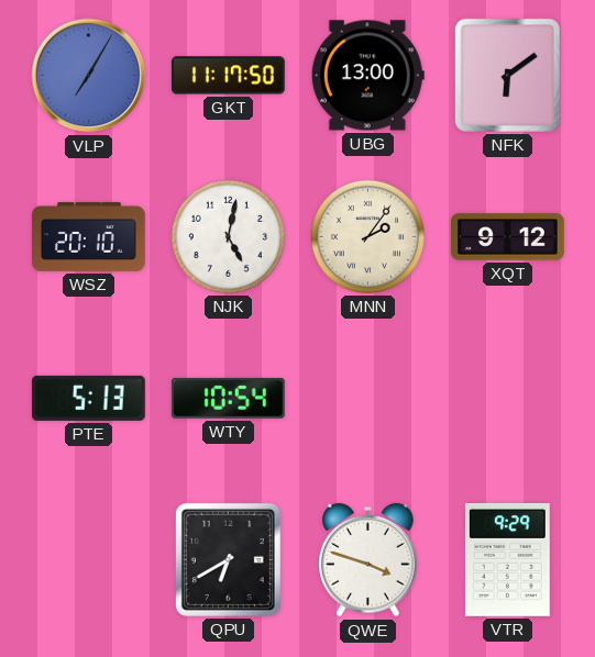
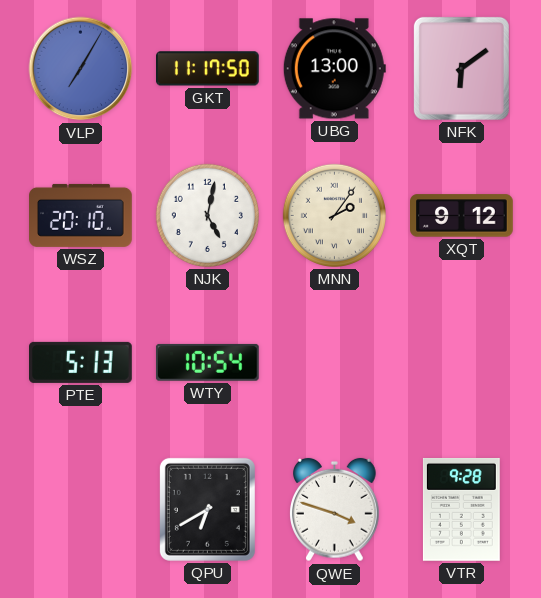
VTR: 9:29 -> 9:28
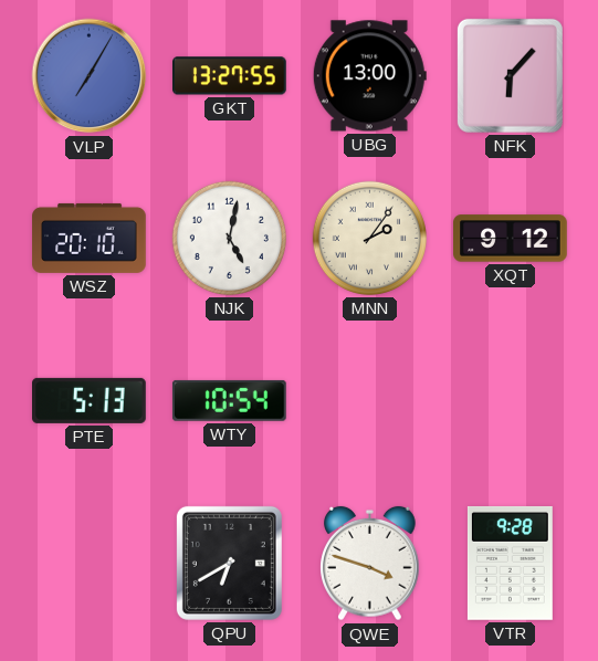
GKT: 11:17 -> 13:27
NFK: 6:09 -> 6:07
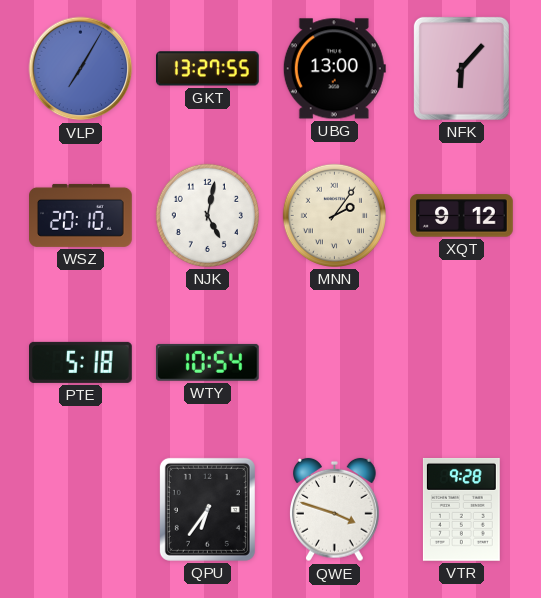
PTE: 5:13 -> 5:18
QPU: 6:40 -> 6:36
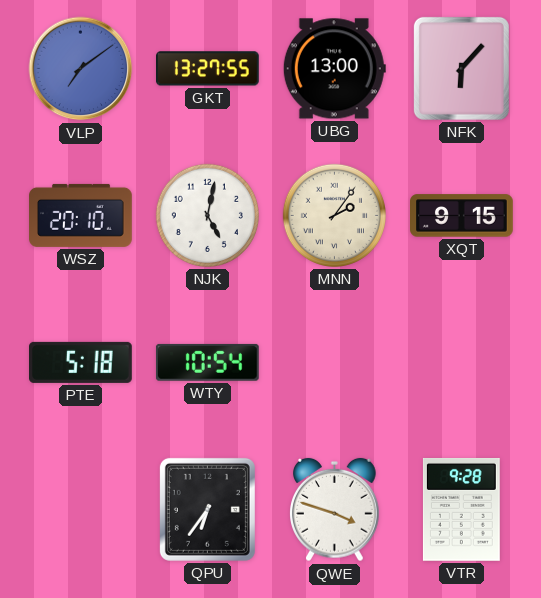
VLP: 7:05 -> 7:09
XQT: 9:12 -> 9:15
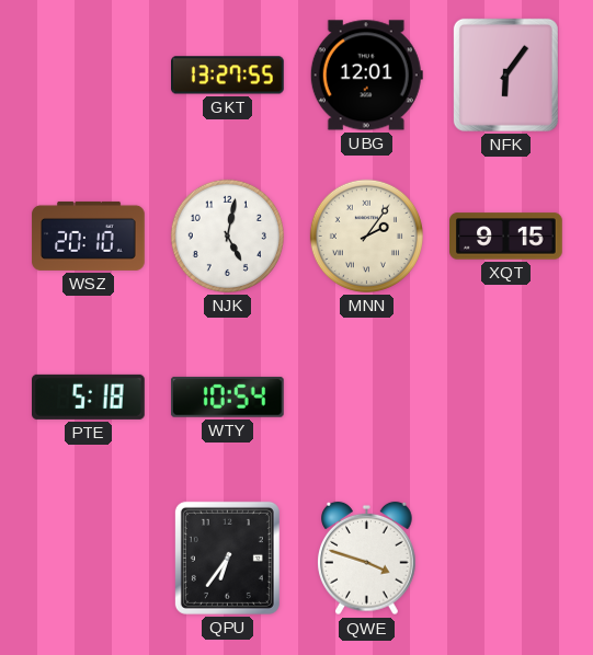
VLP: 7:09 -> none
UBG: 13:00 -> 12:01
NFK: 6:07 -> 6:06
VTR: 9:28 -> none
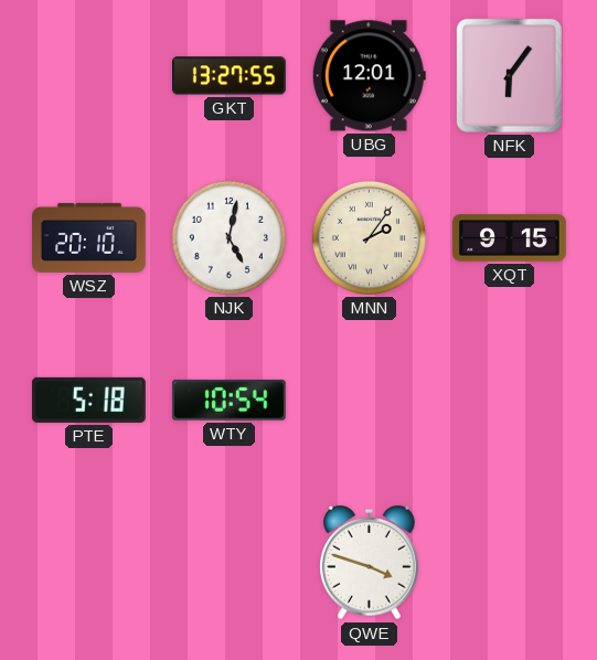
QPU: 6:36 -> none
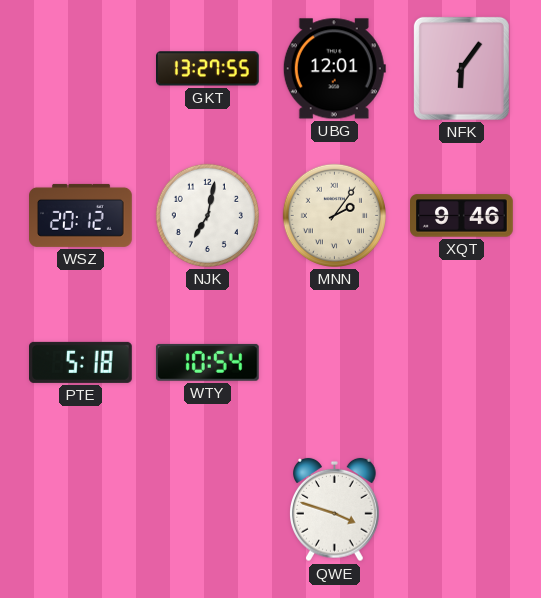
WSZ: 20:10 -> 20:12
NJK: 5:02 -> 7:02
XQT: 9:15 -> 9:46
